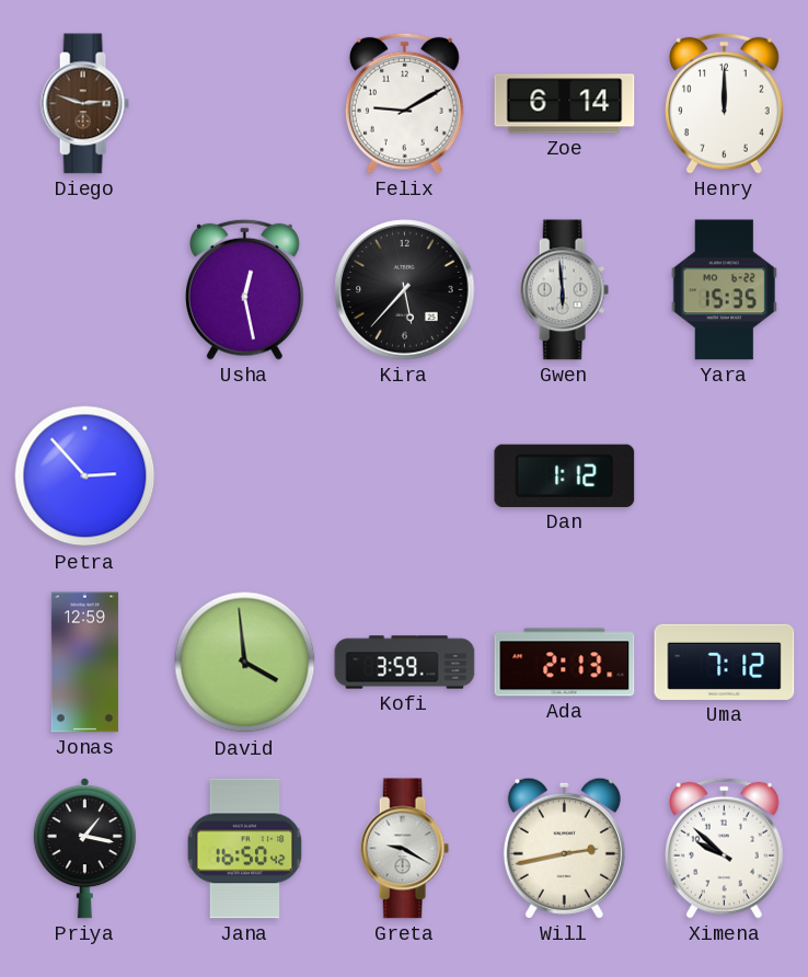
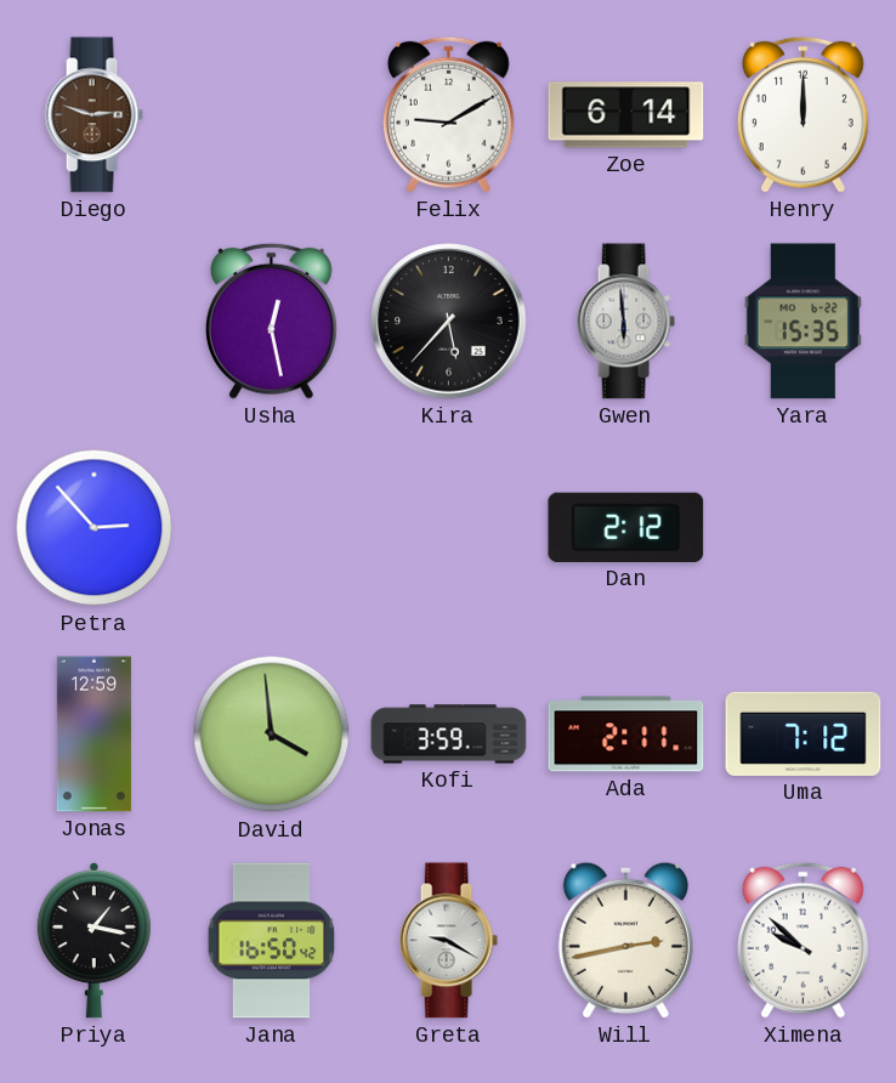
Dan: 1:12 -> 2:12
Ada: 2:13 -> 2:11
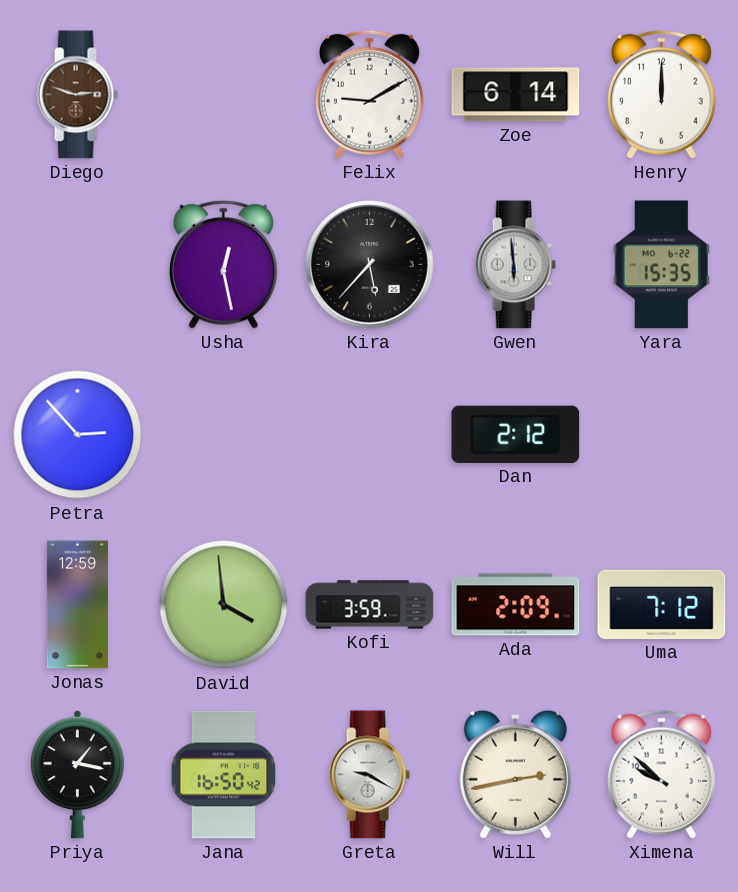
Ada: 2:11 -> 2:09
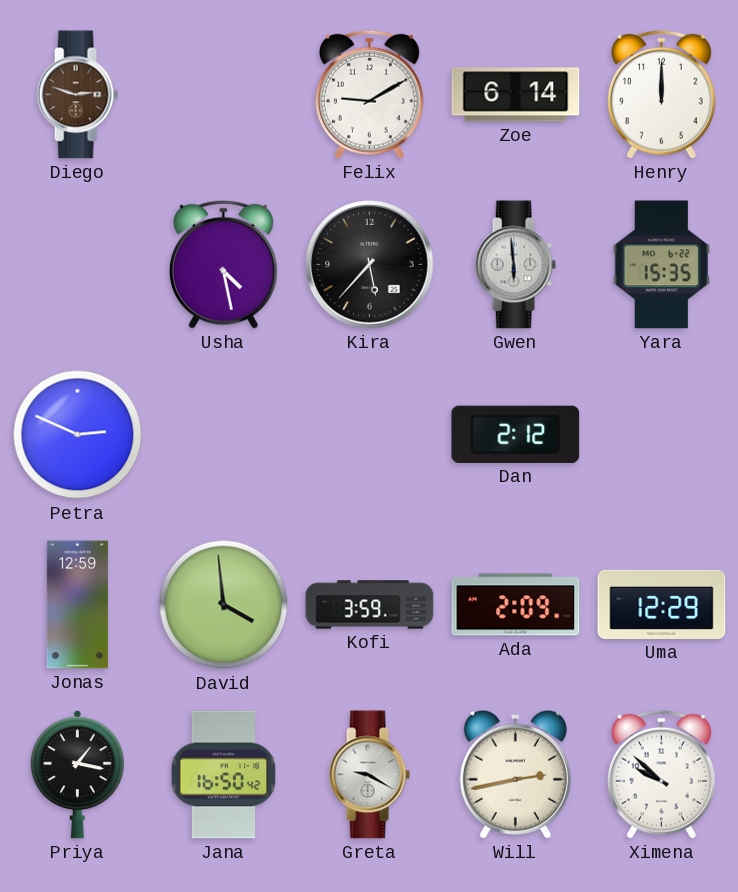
Usha: 12:28 -> 4:28
Petra: 2:53 -> 2:49
Uma: 7:12 -> 12:29
